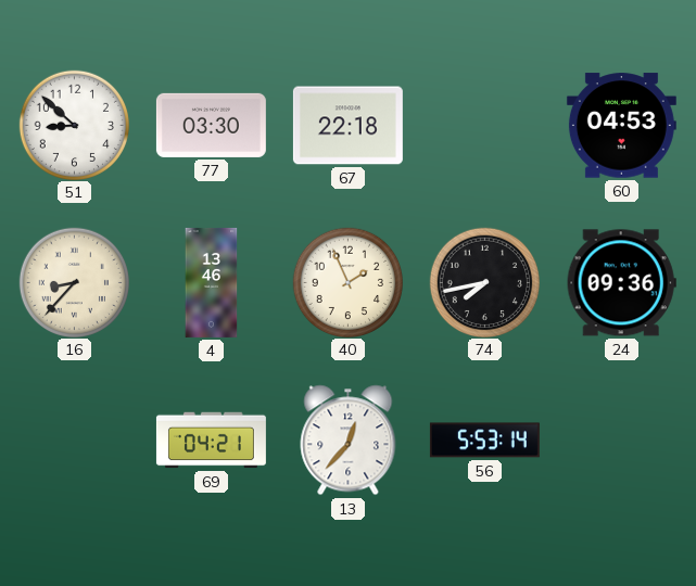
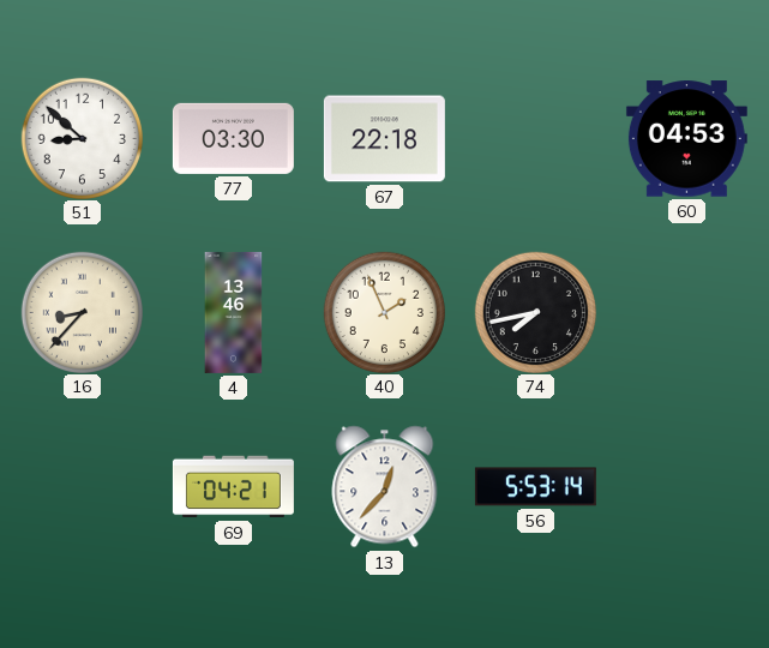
24: 09:36 -> none
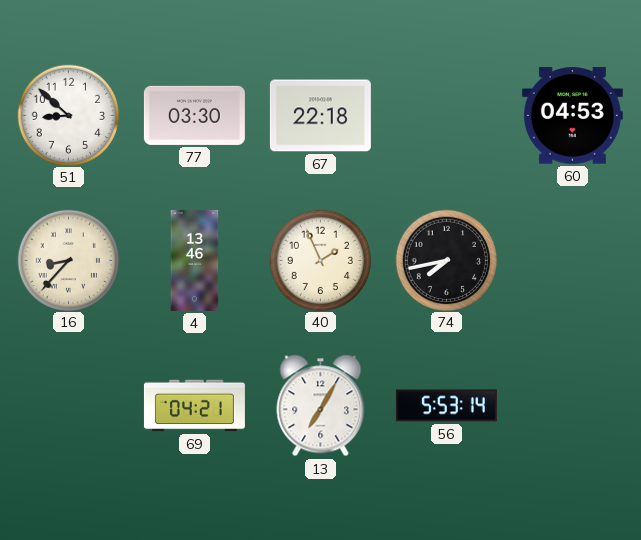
13: 12:37 -> 7:05
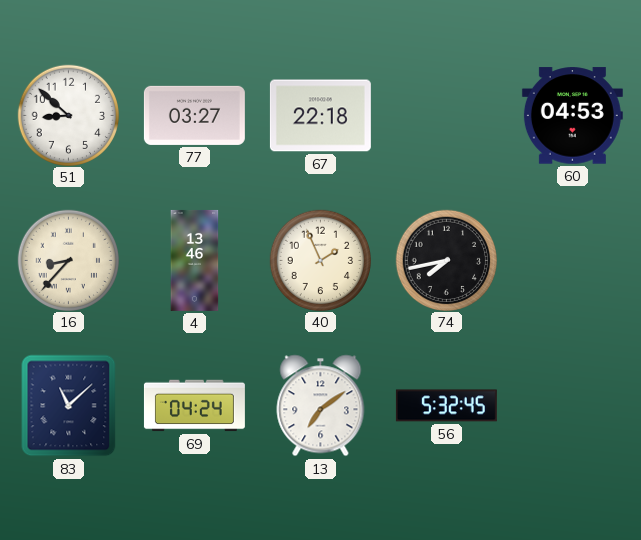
77: 03:30 -> 03:27
83: none -> 11:08
69: 04:21 -> 04:24
13: 7:05 -> 7:09
56: 5:53 -> 5:32
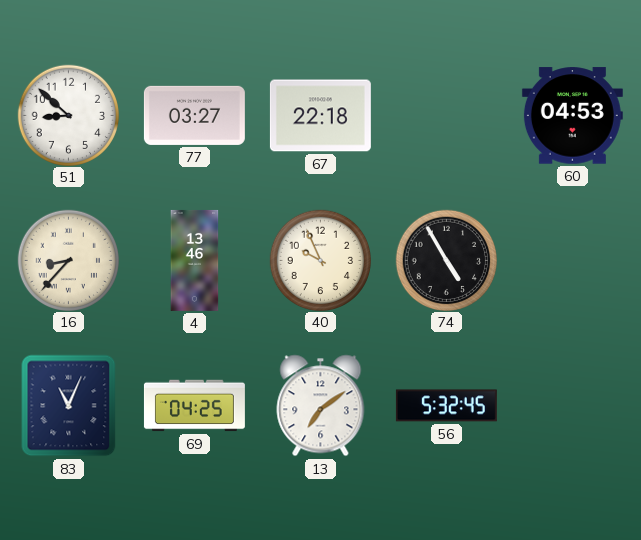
40: 1:56 -> 9:56
74: 7:43 -> 4:55
83: 11:08 -> 11:04
69: 04:24 -> 04:25
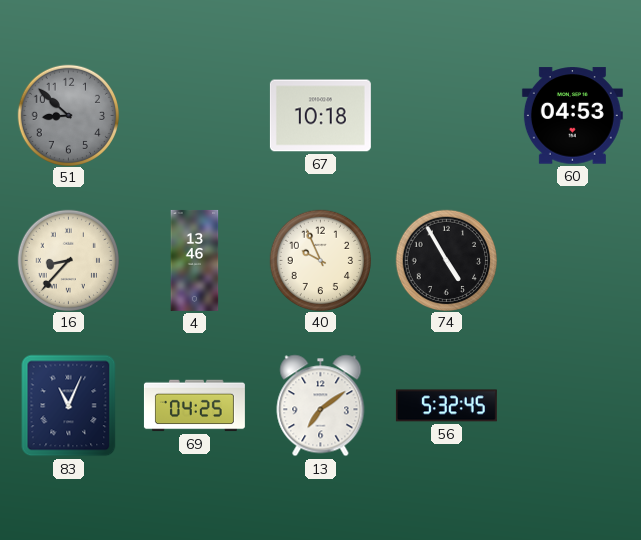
51 dial: white -> grey
77: 03:27 -> none
67: 22:18 -> 10:18
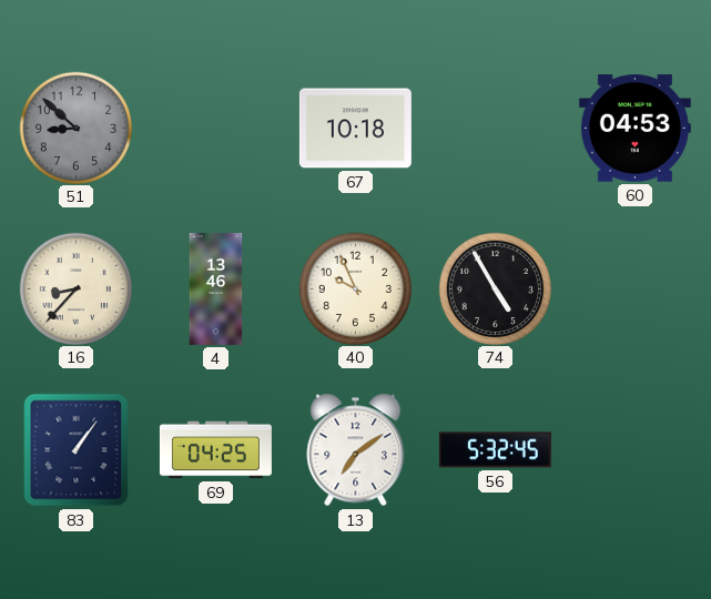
83: 11:04 -> 1:06
